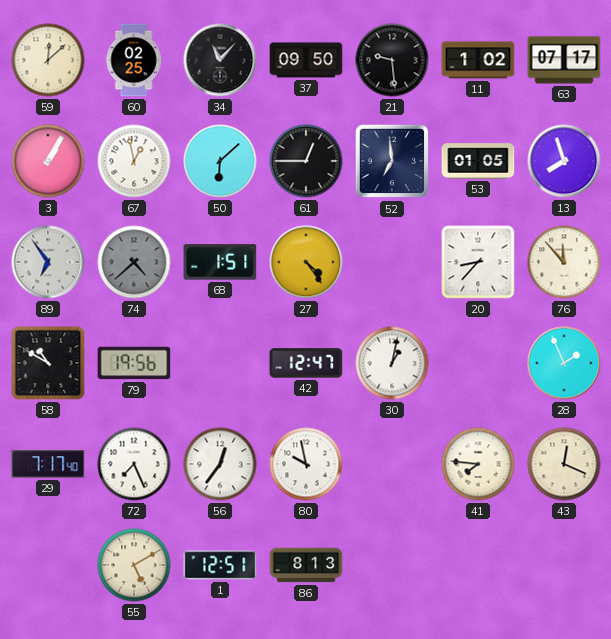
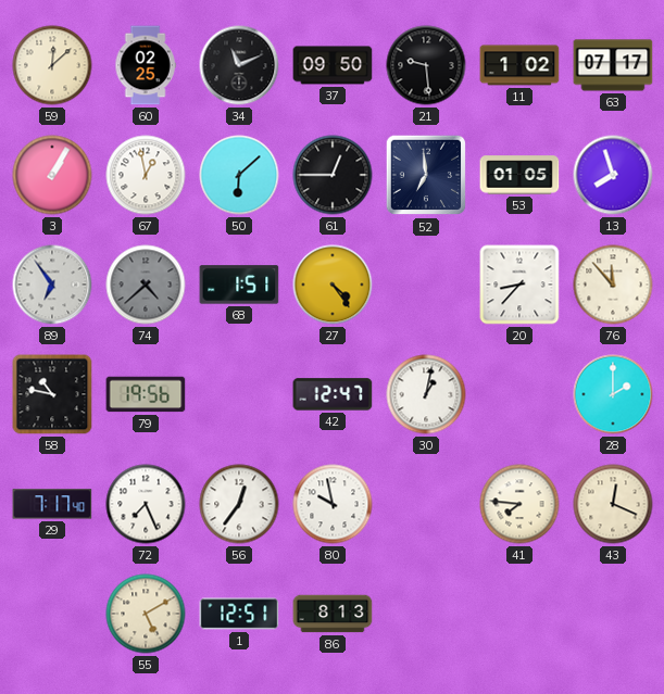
34: 11:07 -> 11:11
58: 10:50 -> 10:47
28: 1:56 -> 2:00
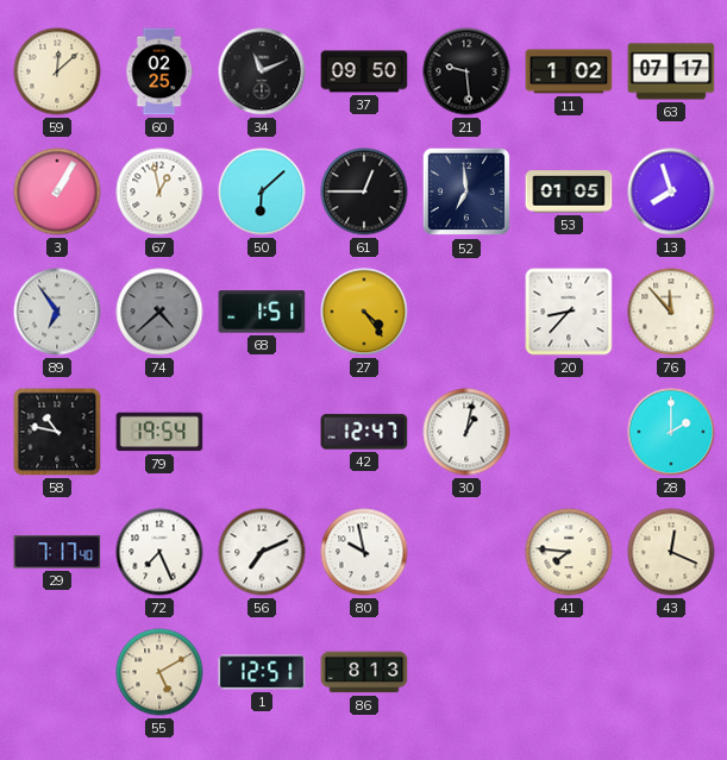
79: 19:56 -> 19:54
56: 12:36 -> 7:11
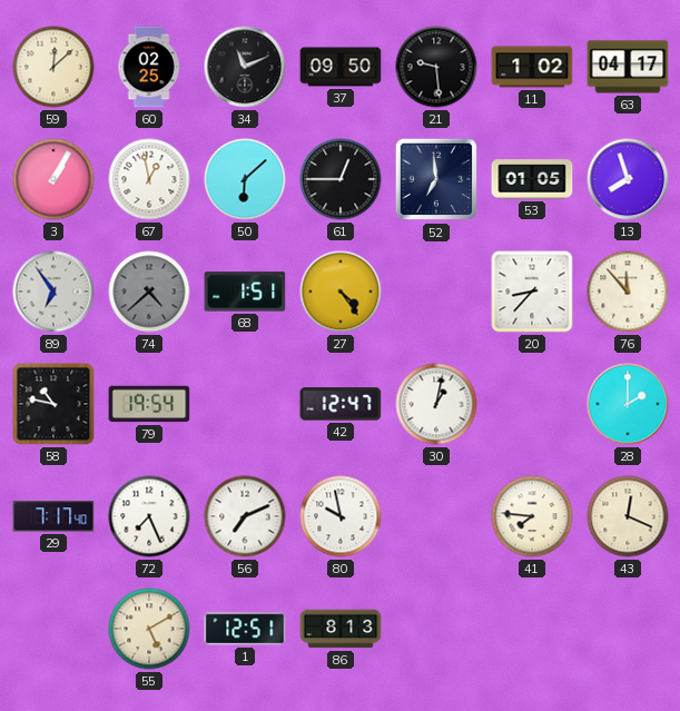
63: 07:17 -> 04:17
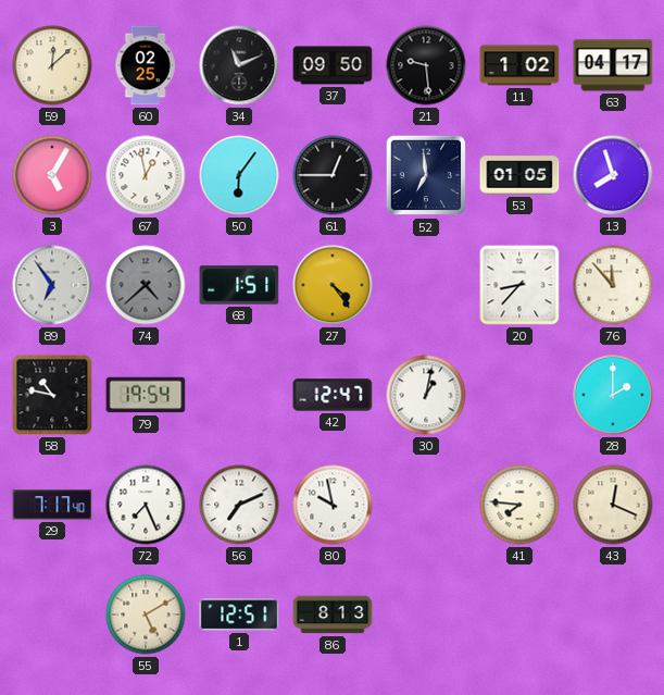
3: 1:05 -> 5:05
50: 6:08 -> 6:06
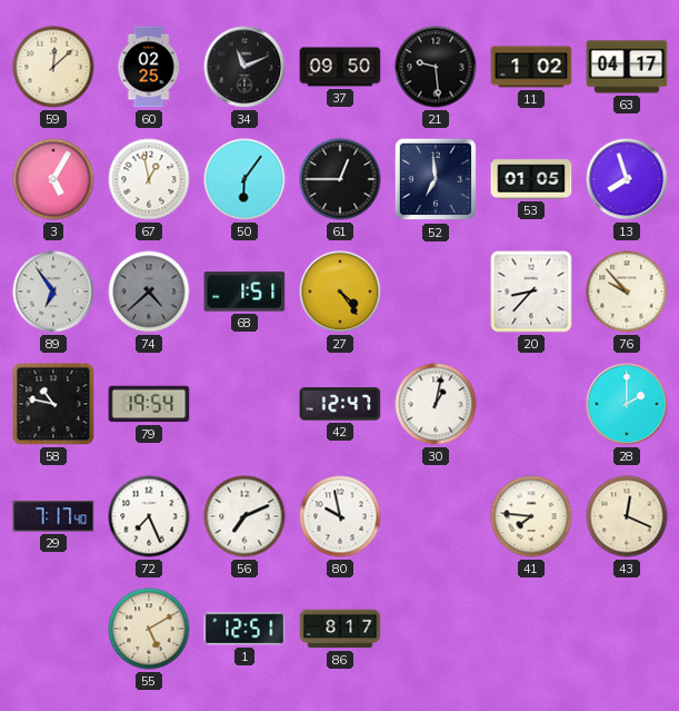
76: 11:53 -> 9:53
86: 8:13 -> 8:17
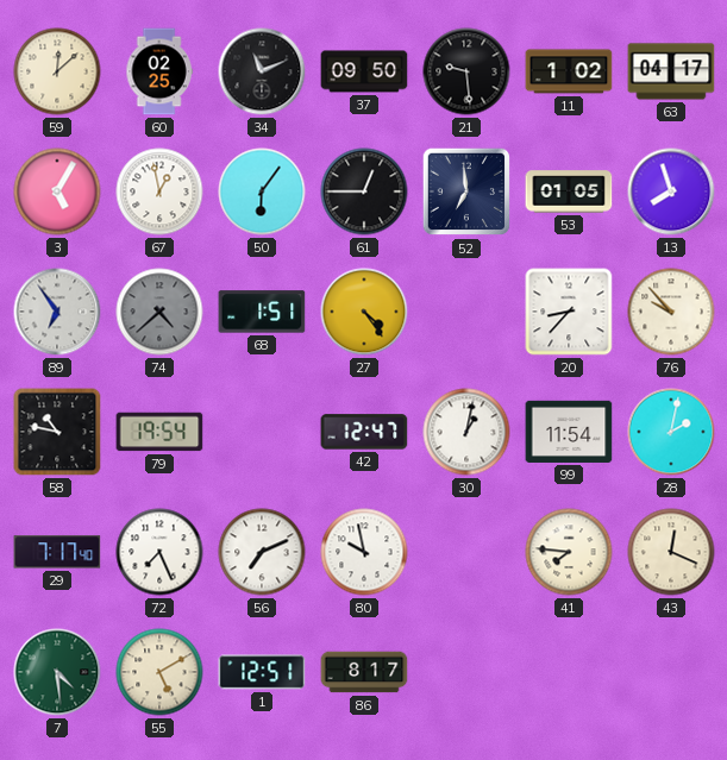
99: none -> 11:54
28: 2:00 -> 2:02
7: none -> 4:29
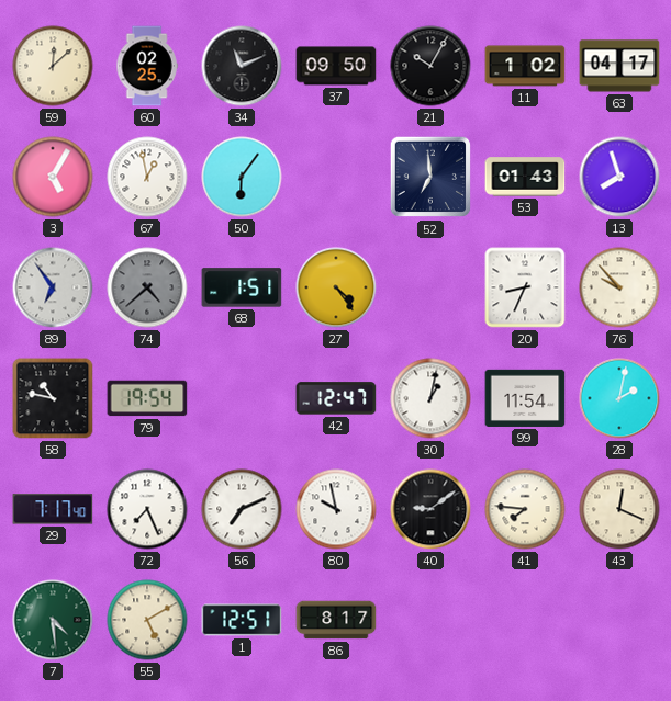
21: 9:29 -> 10:05
61: 12:45 -> none
53: 01:05 -> 01:43
20: 8:37 -> 8:34
40: none -> 9:09
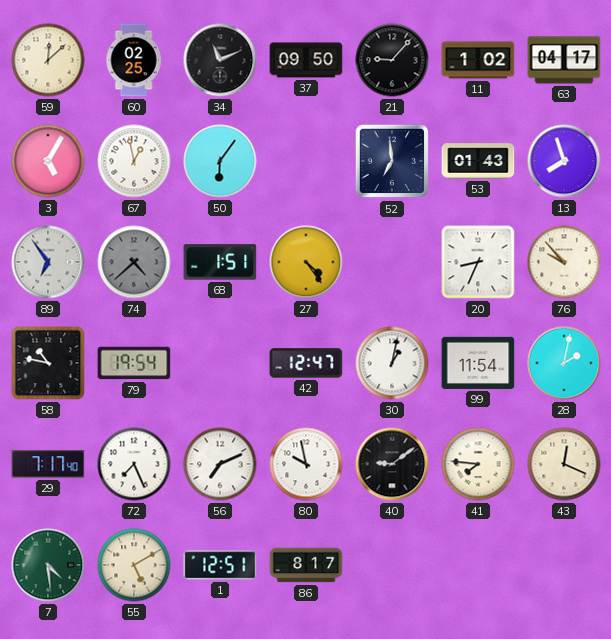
21: 10:05 -> 9:07
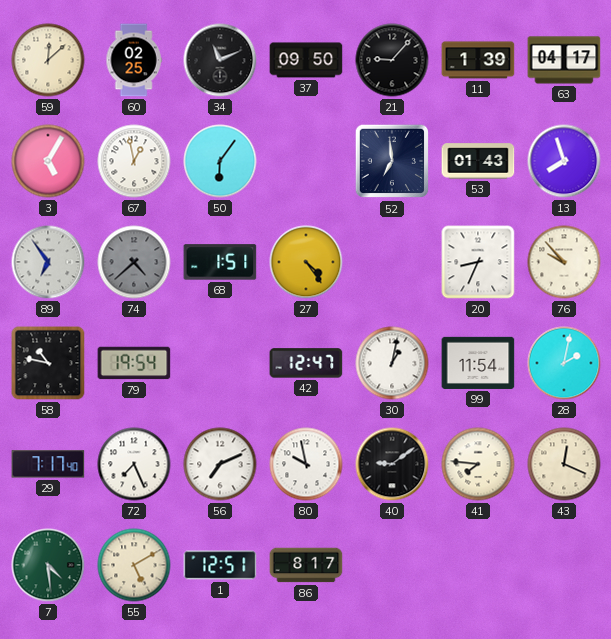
11: 1:02 -> 1:39
